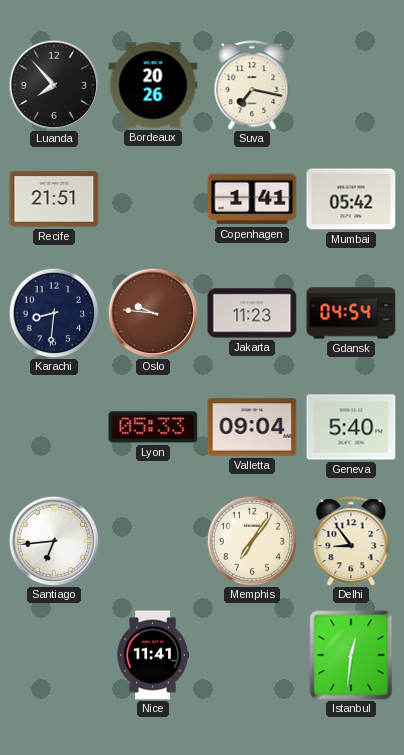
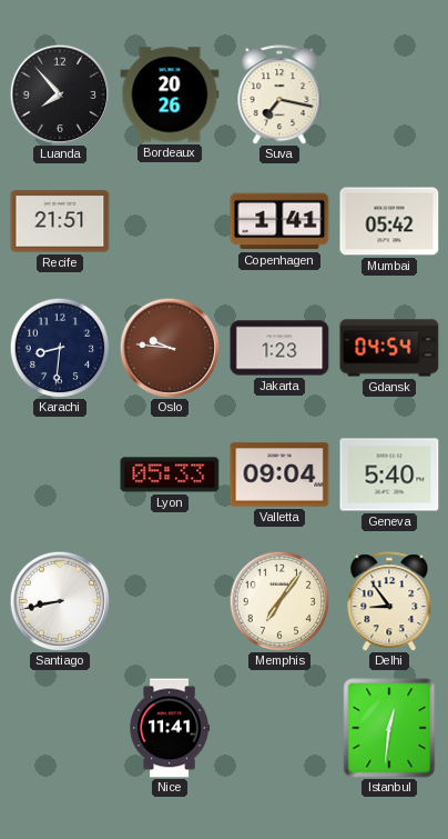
Jakarta: 11:23 -> 1:23
Santiago: 6:44 -> 8:43
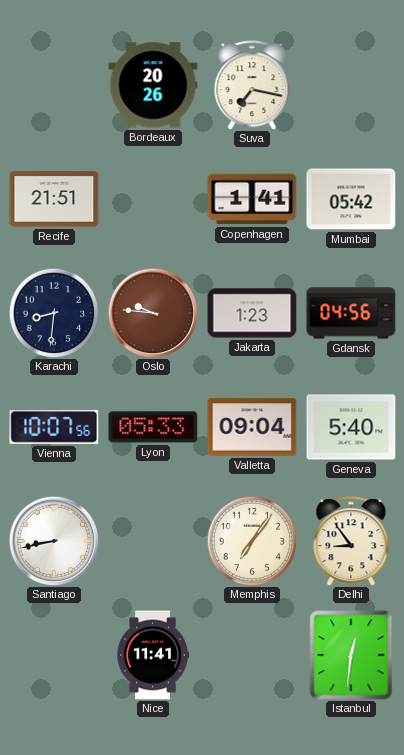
Luanda: 7:53 -> none
Gdansk: 04:54 -> 04:56
Vienna: none -> 10:07
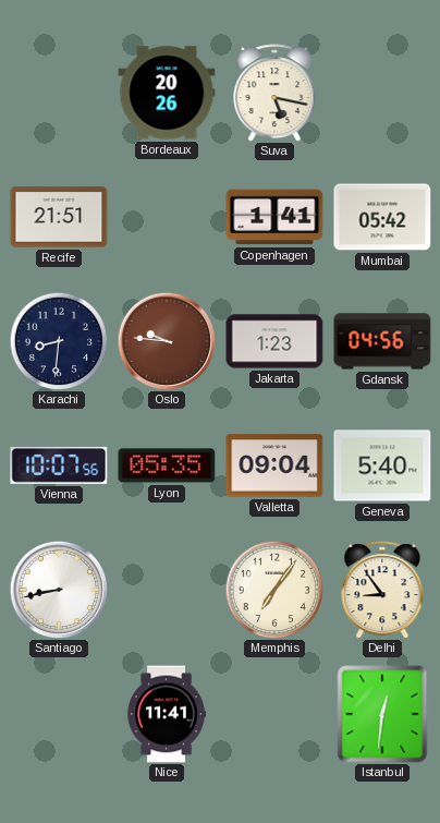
Suva: 7:17 -> 5:17
Lyon: 05:33 -> 05:35
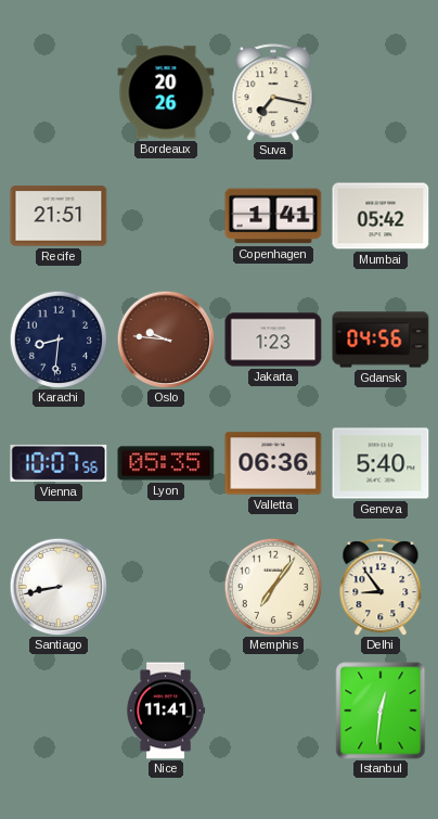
Suva: 5:17 -> 7:17
Valletta: 09:04 -> 06:36
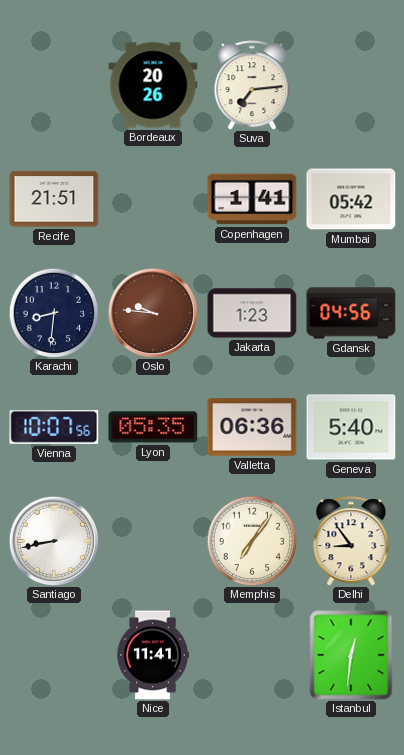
Suva: 7:17 -> 7:14
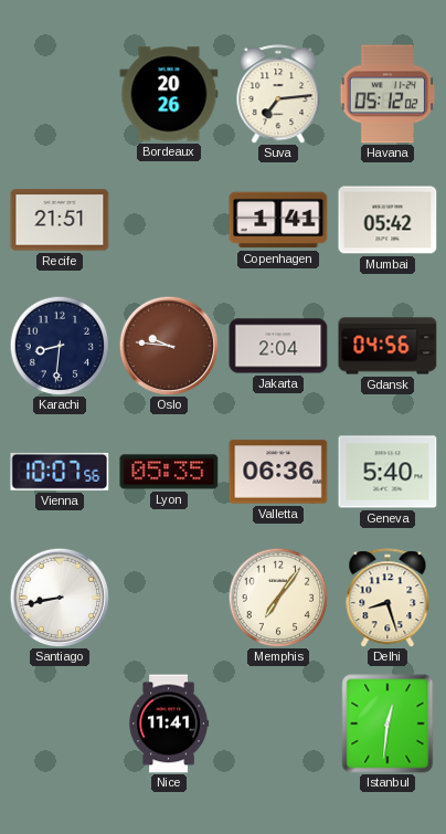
Havana: none -> 05:12
Jakarta: 1:23 -> 2:04
Delhi: 8:54 -> 8:27
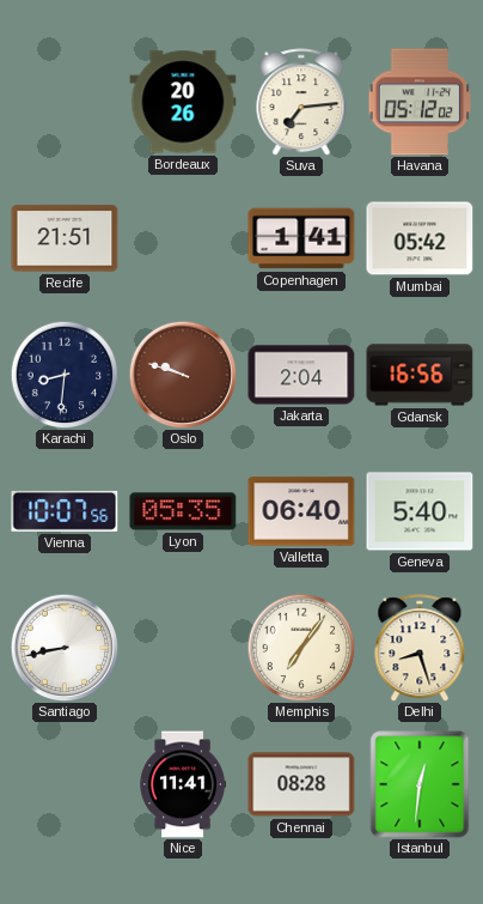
Oslo: 9:46 -> 9:48
Gdansk: 04:56 -> 16:56
Valletta: 06:36 -> 06:40
Chennai: none -> 08:28
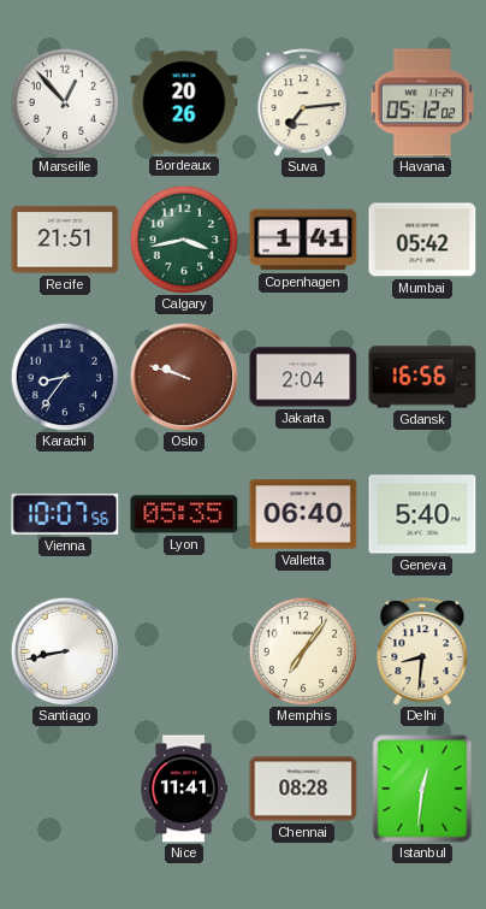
Marseille: none -> 12:53
Calgary: none -> 3:43
Karachi: 8:31 -> 8:36
Delhi: 8:27 -> 8:31
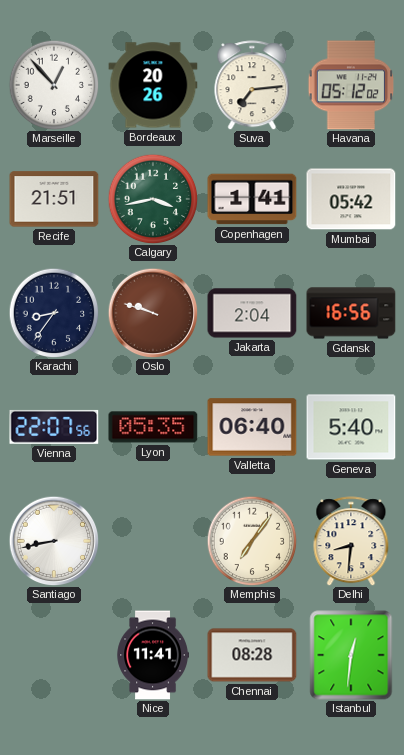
Vienna: 10:07 -> 22:07
